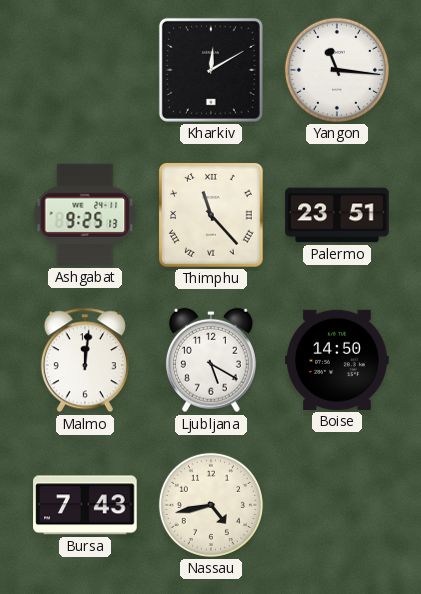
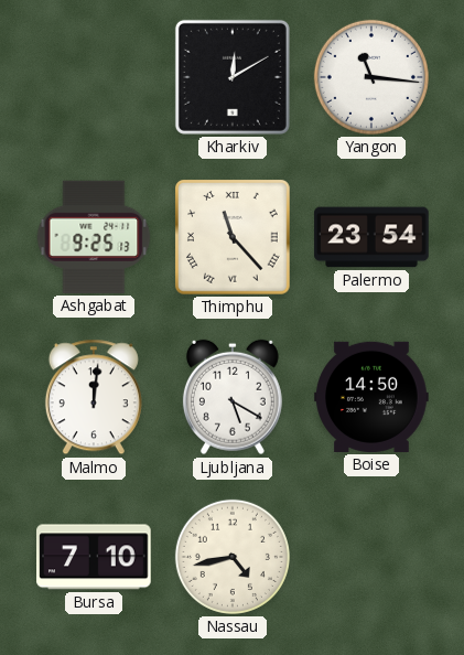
Palermo: 23:51 -> 23:54
Bursa: 7:43 -> 7:10
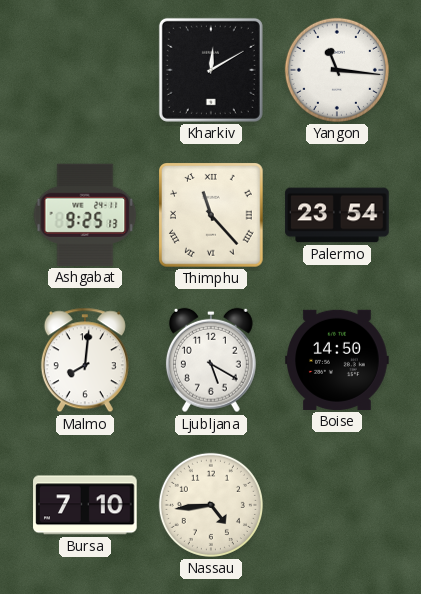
Malmo: 12:01 -> 8:01
Nassau: 4:43 -> 4:44
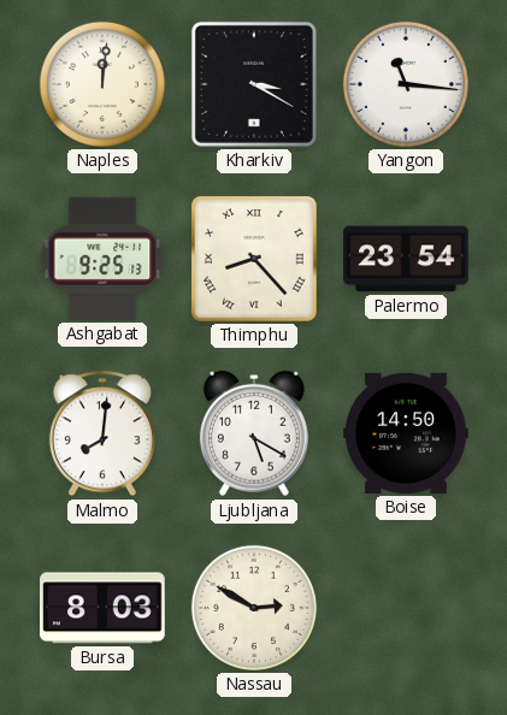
Naples: none -> 12:01
Kharkiv: 12:10 -> 3:20
Thimphu: 11:23 -> 8:23
Bursa: 7:10 -> 8:03
Nassau: 4:44 -> 2:50
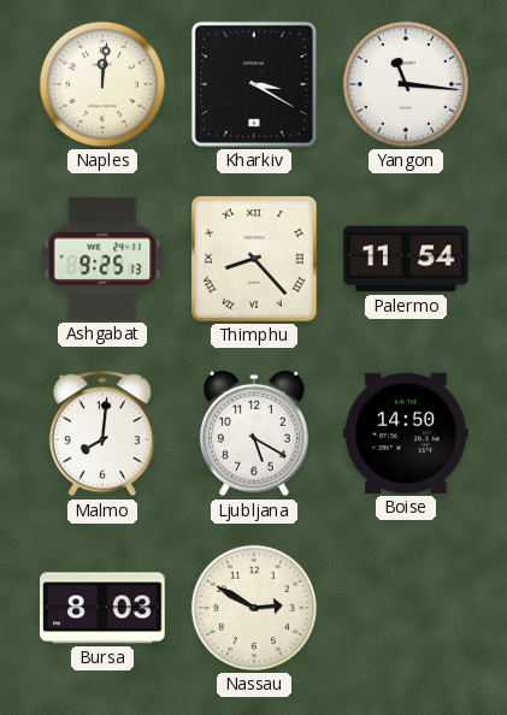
Palermo: 23:54 -> 11:54
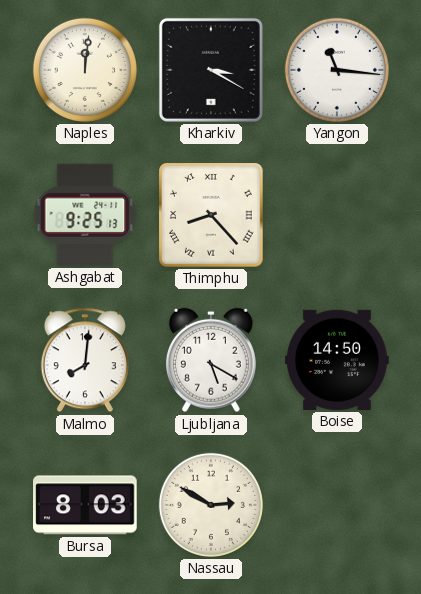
Palermo: 11:54 -> none
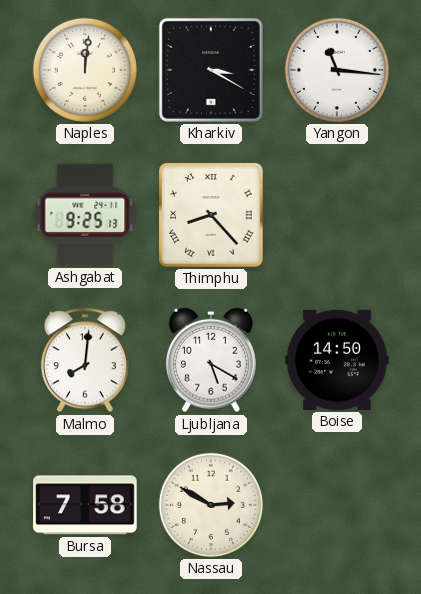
Bursa: 8:03 -> 7:58
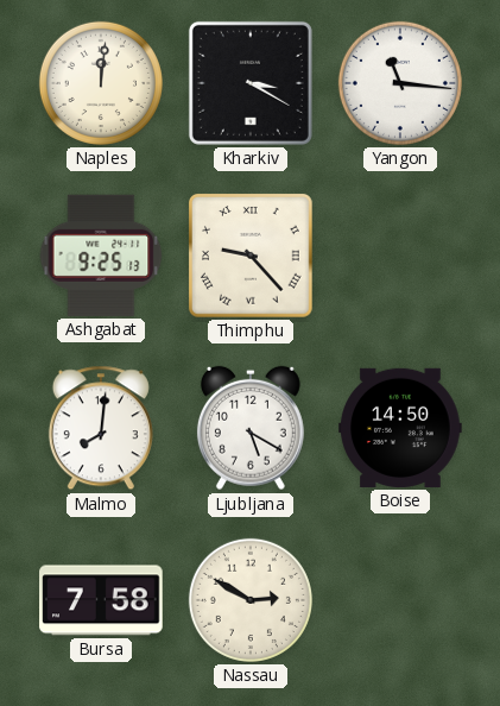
Thimphu: 8:23 -> 9:23
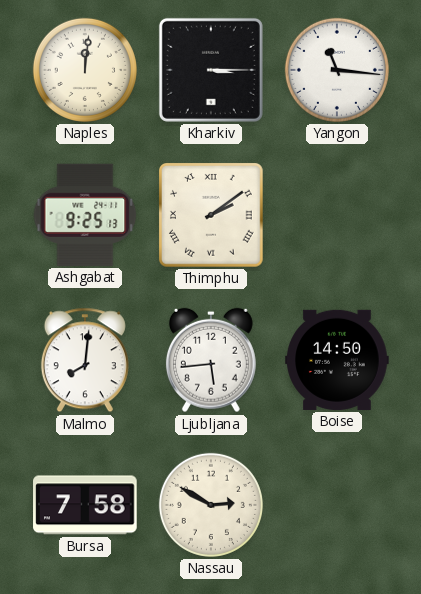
Kharkiv: 3:20 -> 3:15
Thimphu: 9:23 -> 2:09
Ljubljana: 5:20 -> 5:44
